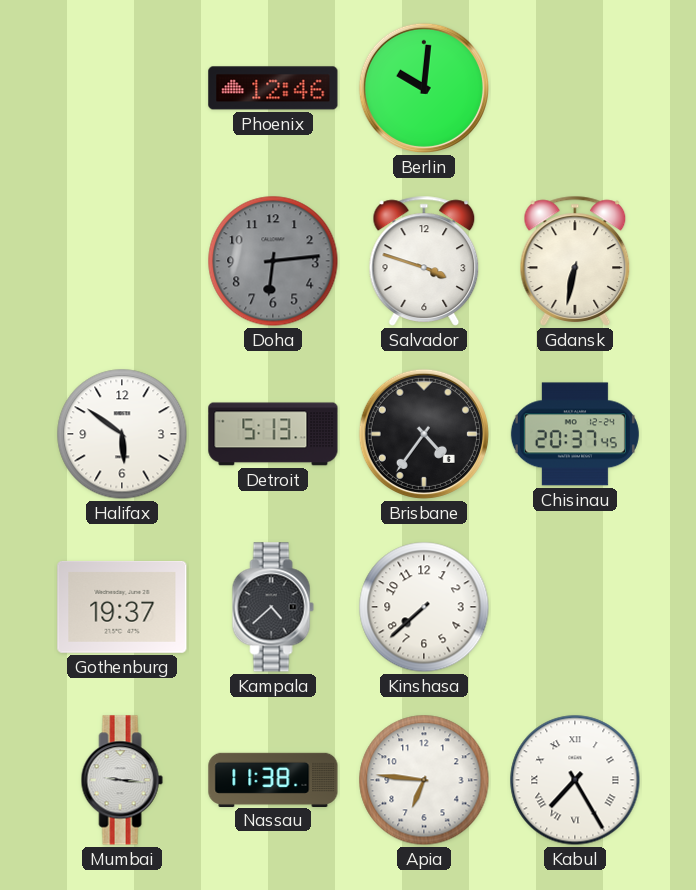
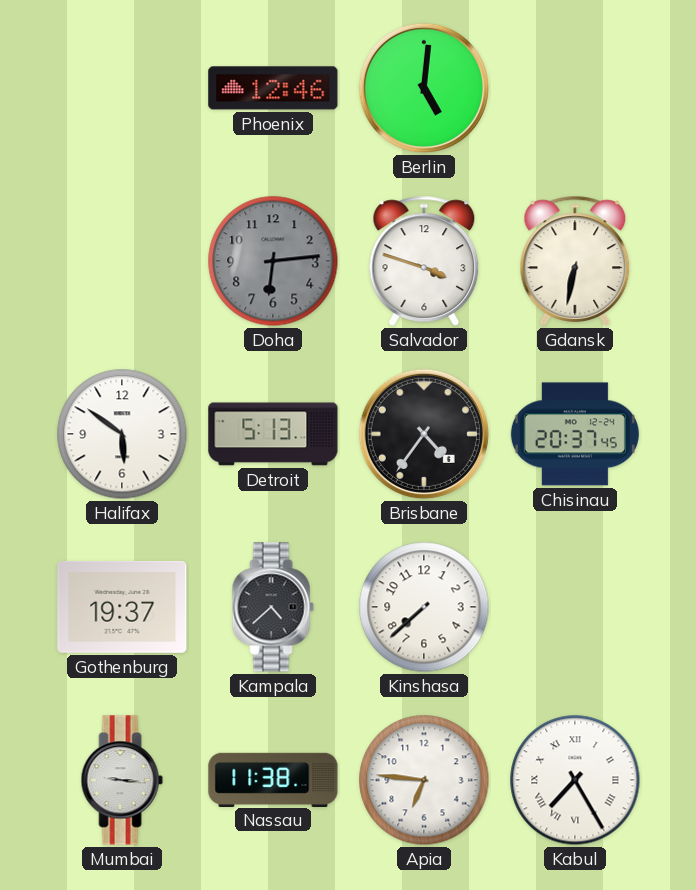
Berlin: 10:01 -> 5:01
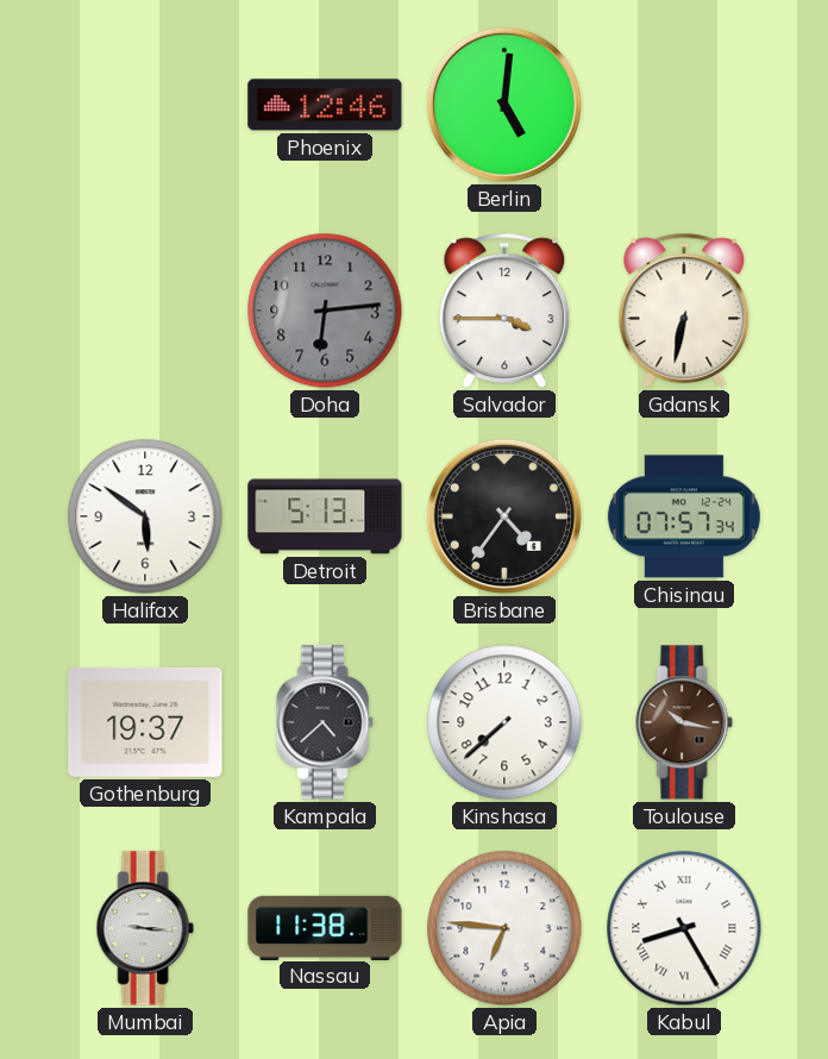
Salvador: 3:48 -> 3:45
Chisinau: 20:37 -> 07:57
Toulouse: none -> 10:17
Kabul: 7:25 -> 8:25
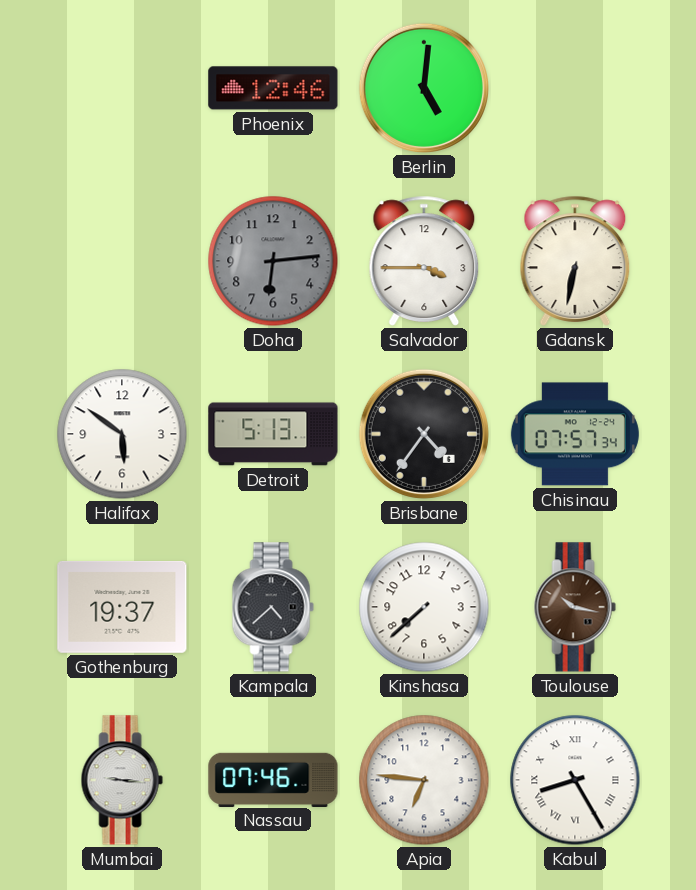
Nassau: 11:38 -> 07:46
